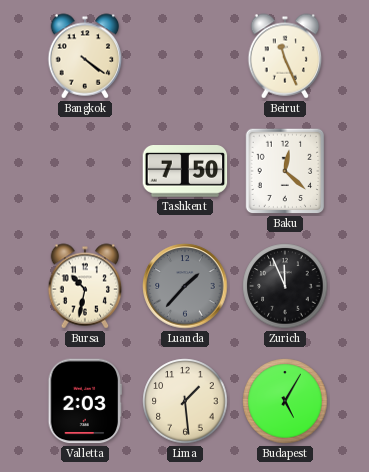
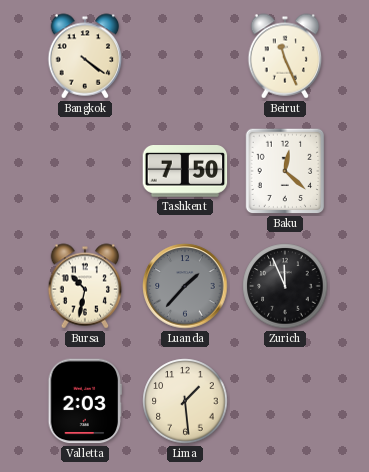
Budapest: 5:05 -> none
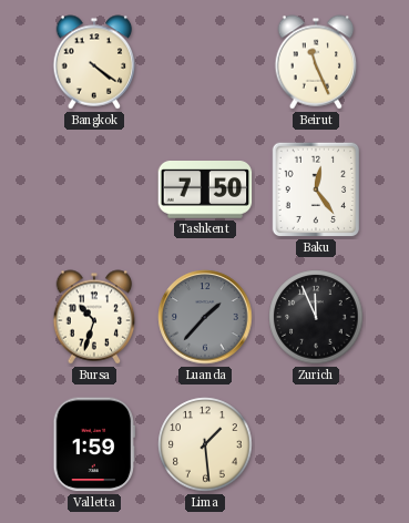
Baku: 12:22 -> 12:24
Bursa: 10:32 -> 10:33
Valletta: 2:03 -> 1:59
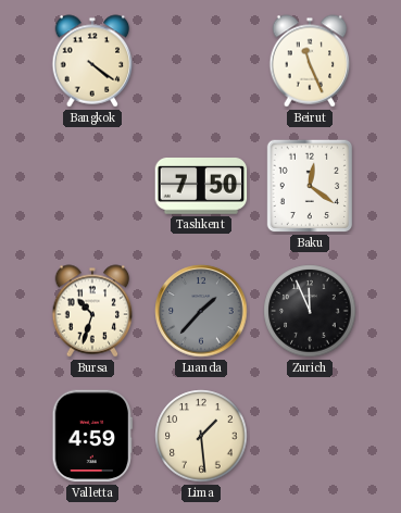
Baku: 12:24 -> 12:21
Valletta: 1:59 -> 4:59
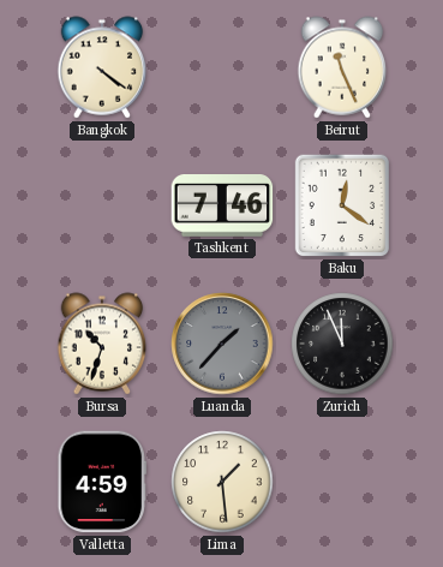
Tashkent: 7:50 -> 7:46
